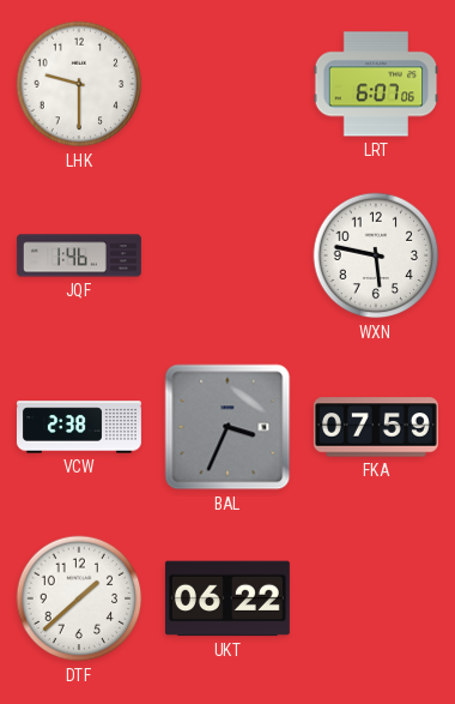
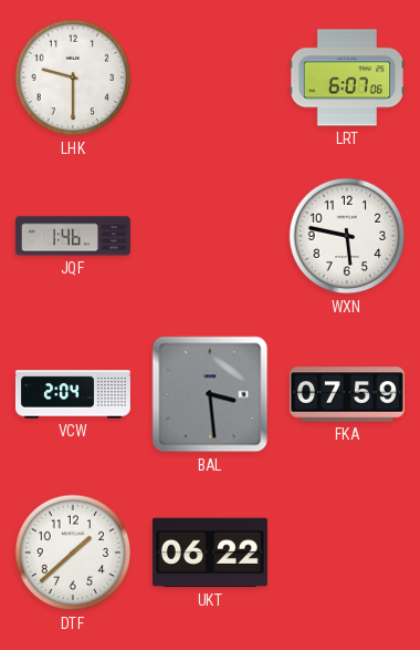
VCW: 2:38 -> 2:04
BAL: 3:34 -> 3:29
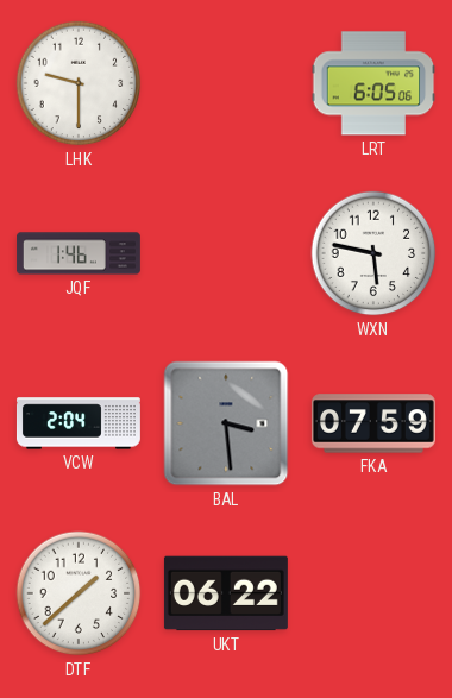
LRT: 6:07 -> 6:05
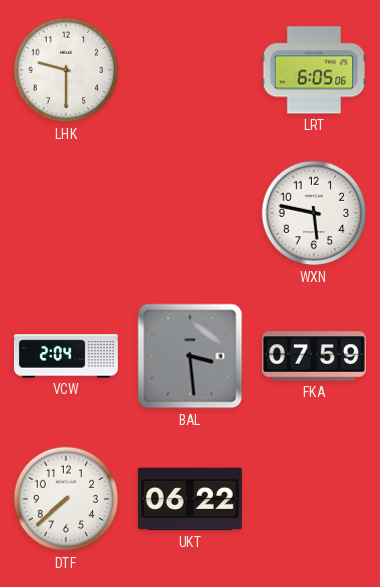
JQF: 1:46 -> none
DTF: 1:38 -> 7:38
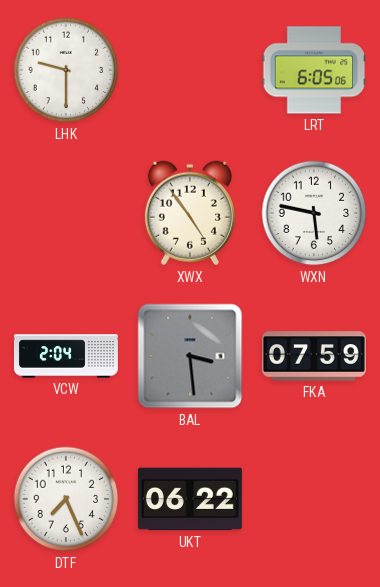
XWX: none -> 4:54
DTF: 7:38 -> 7:26
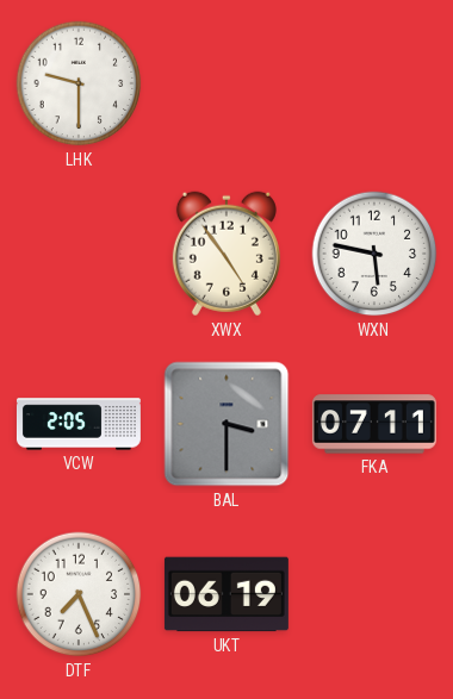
LRT: 6:05 -> none
VCW: 2:04 -> 2:05
BAL: 3:29 -> 3:30
FKA: 07:59 -> 07:11
UKT: 06:22 -> 06:19
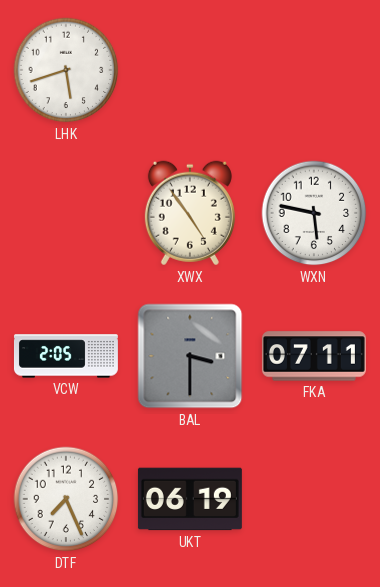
LHK: 9:30 -> 5:42
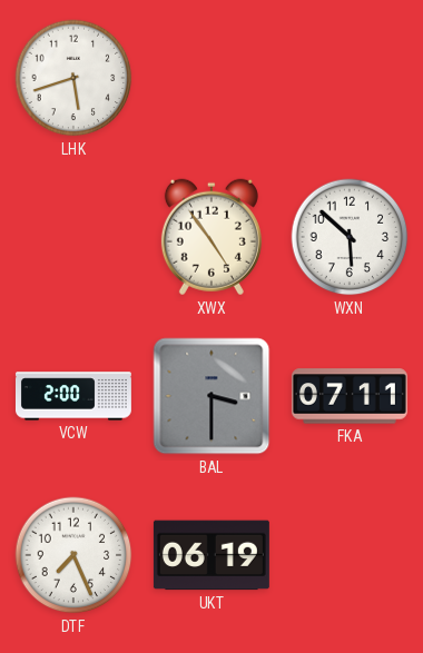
WXN: 5:47 -> 5:52
VCW: 2:05 -> 2:00
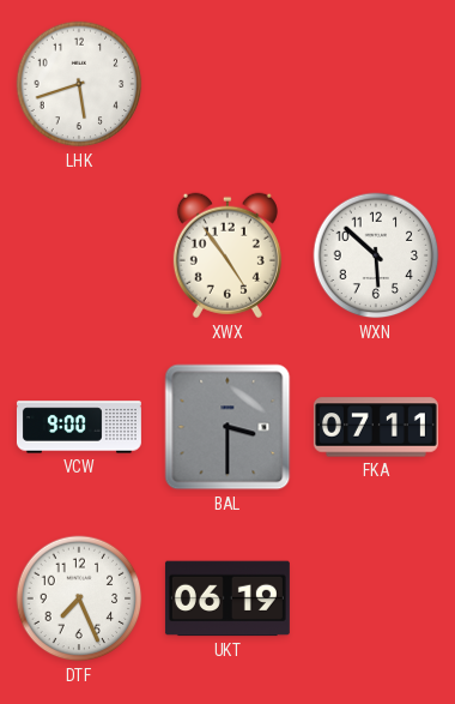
VCW: 2:00 -> 9:00
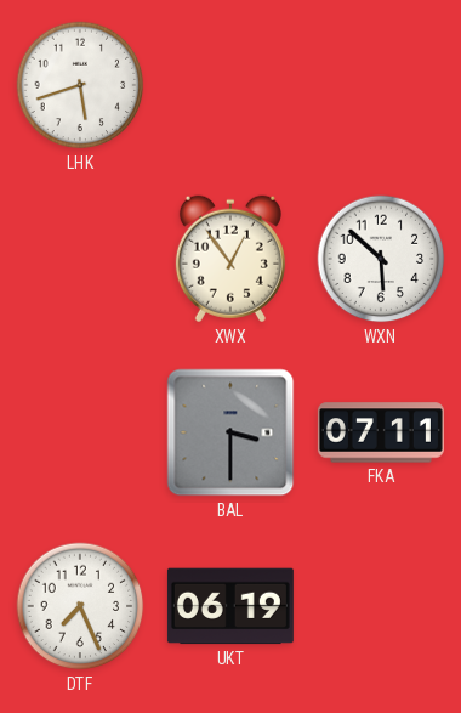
XWX: 4:54 -> 12:54
VCW: 9:00 -> none
